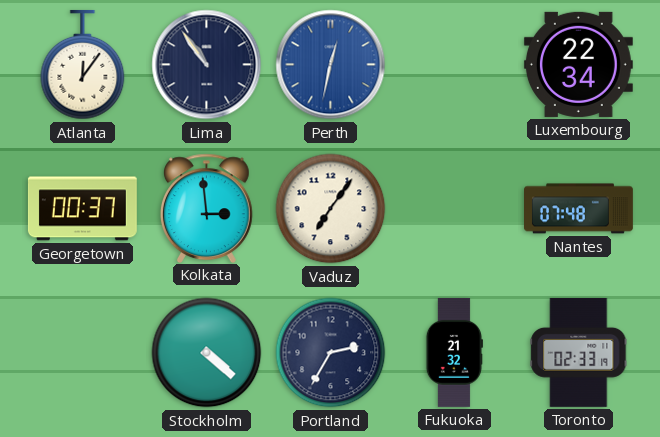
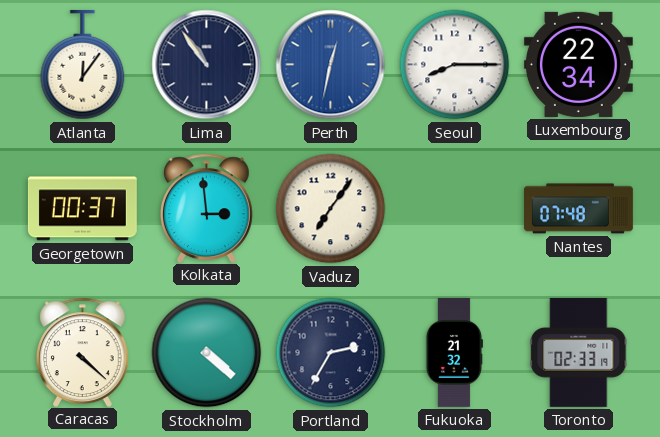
Seoul: none -> 8:15
Caracas: none -> 4:22
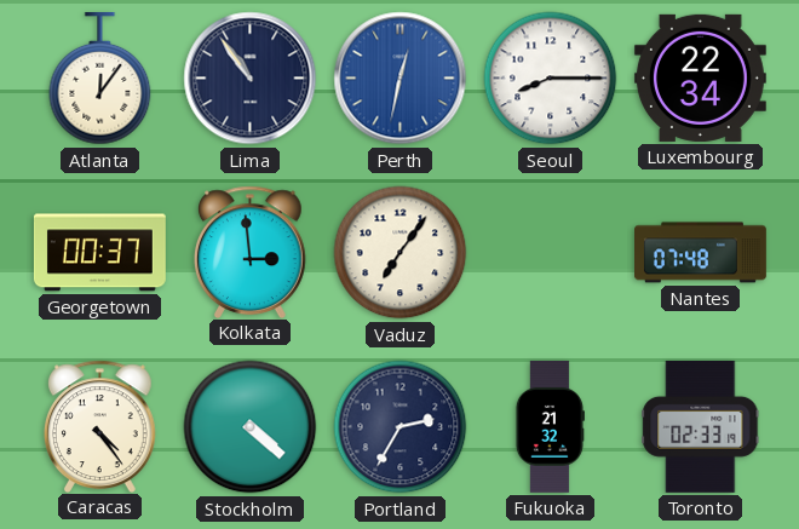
Caracas: 4:22 -> 4:24
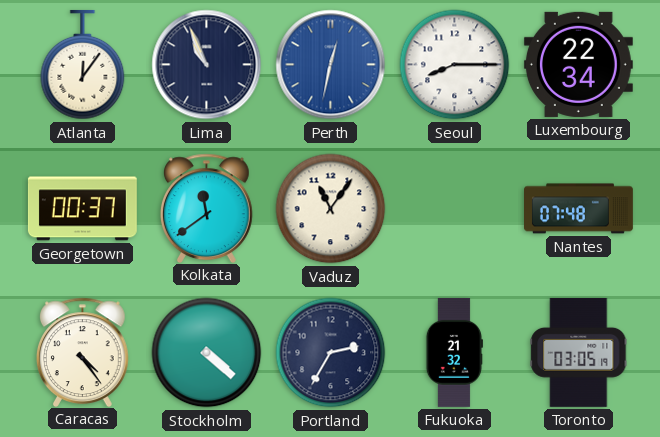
Lima: 10:54 -> 10:56
Kolkata: 2:59 -> 11:39
Vaduz: 7:06 -> 11:06
Toronto: 02:33 -> 03:05
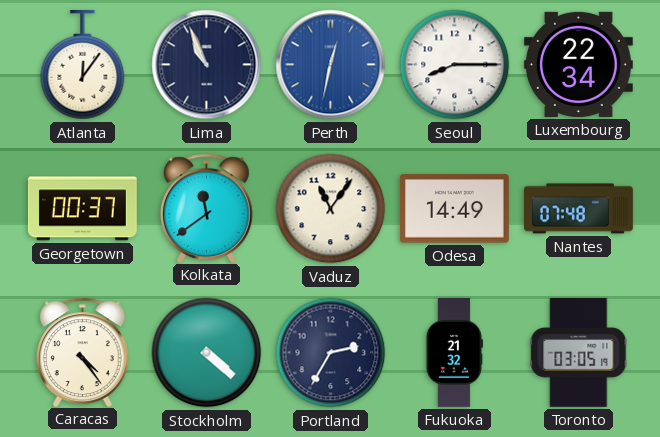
Odesa: none -> 14:49
